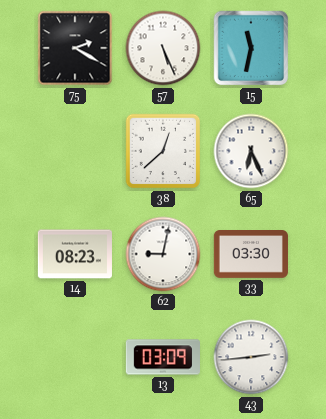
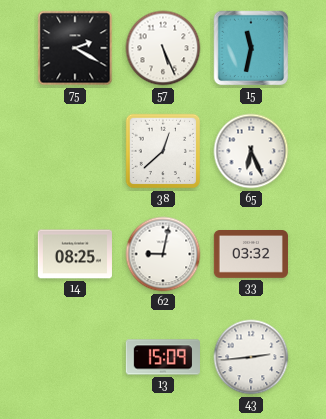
14: 08:23 -> 08:25
33: 03:30 -> 03:32
13: 03:09 -> 15:09
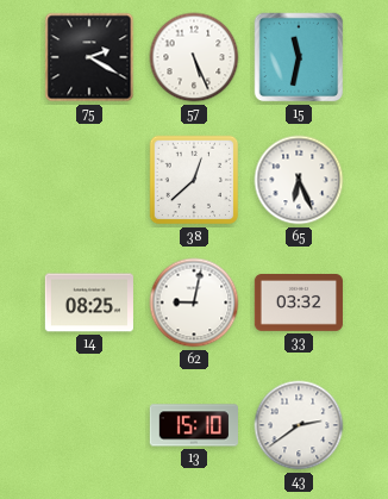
13: 15:09 -> 15:10
43: 2:44 -> 2:39
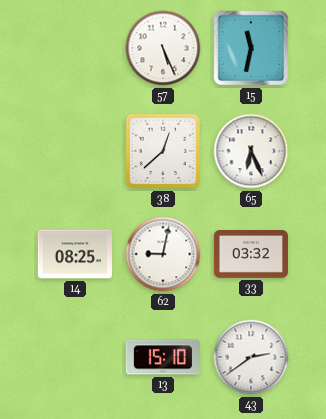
75: 2:20 -> none
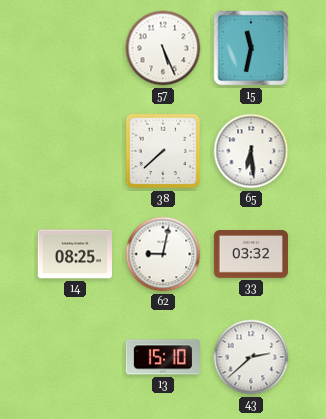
38: 12:38 -> 7:38
65: 6:26 -> 6:29
43: 2:39 -> 2:38
